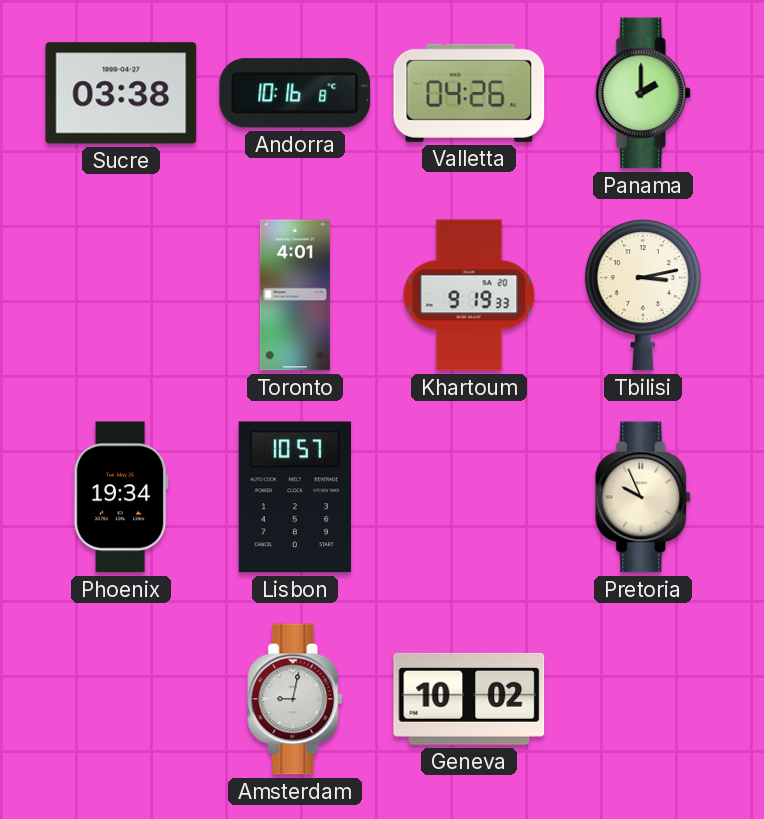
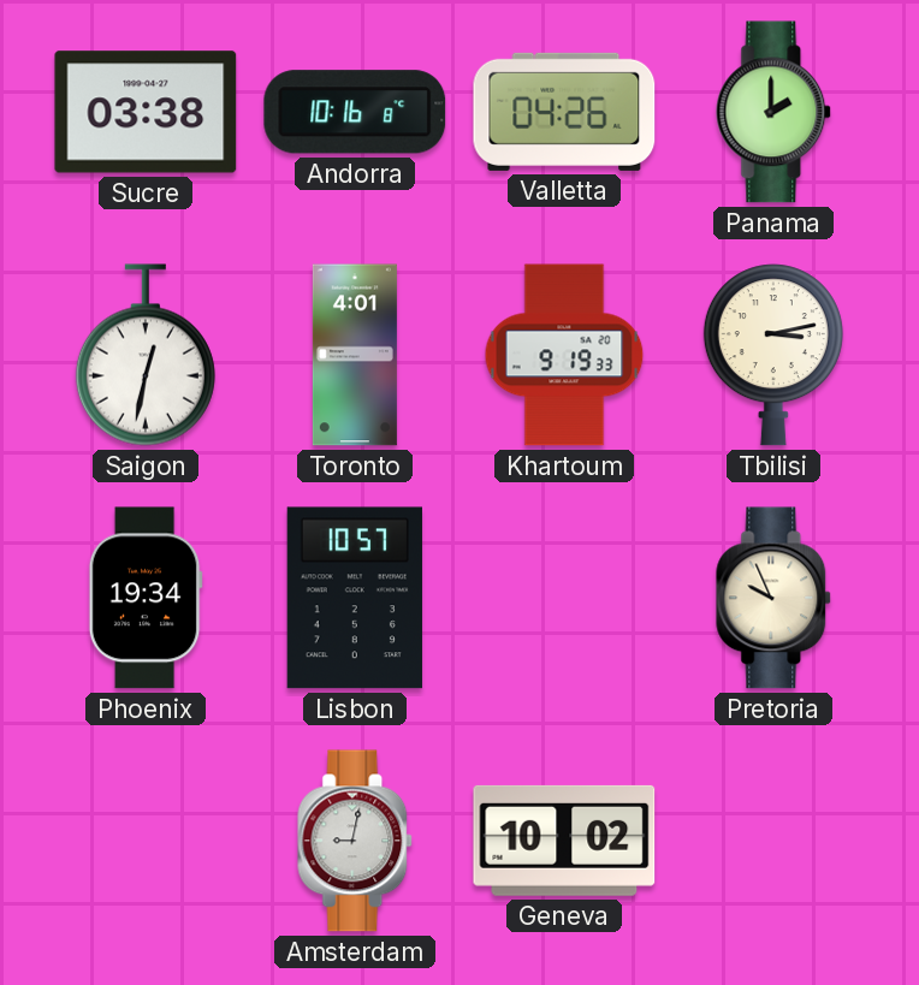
Saigon: none -> 12:32
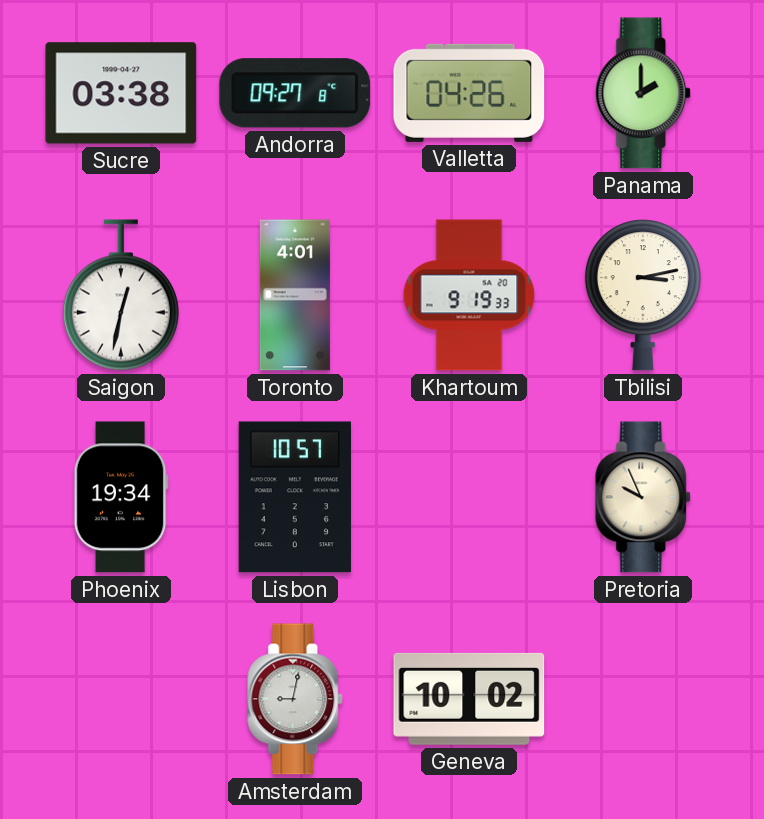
Andorra: 10:16 -> 09:27
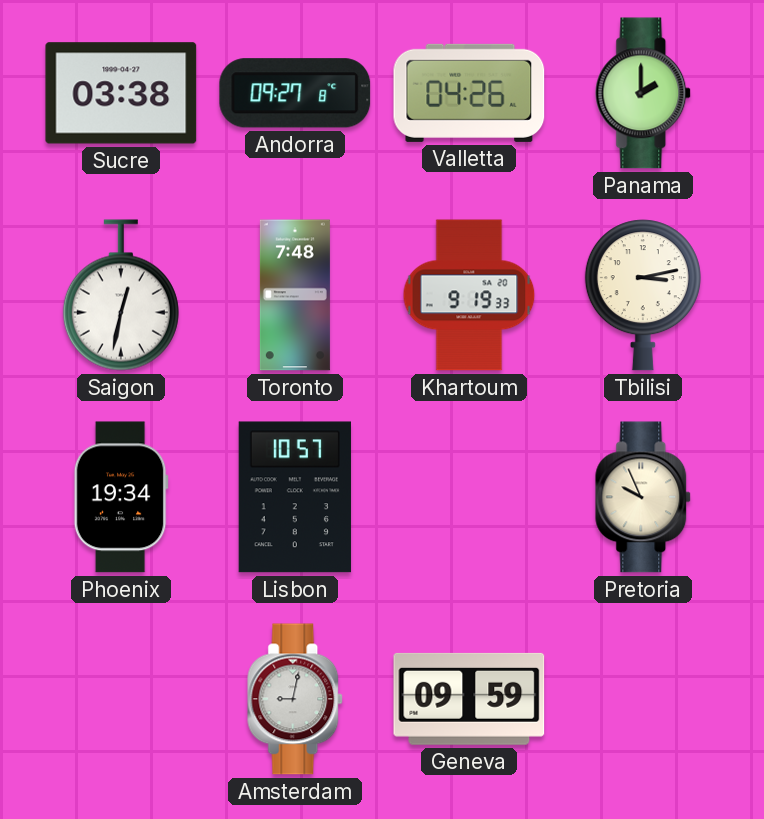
Toronto: 4:01 -> 7:48
Geneva: 10:02 -> 09:59
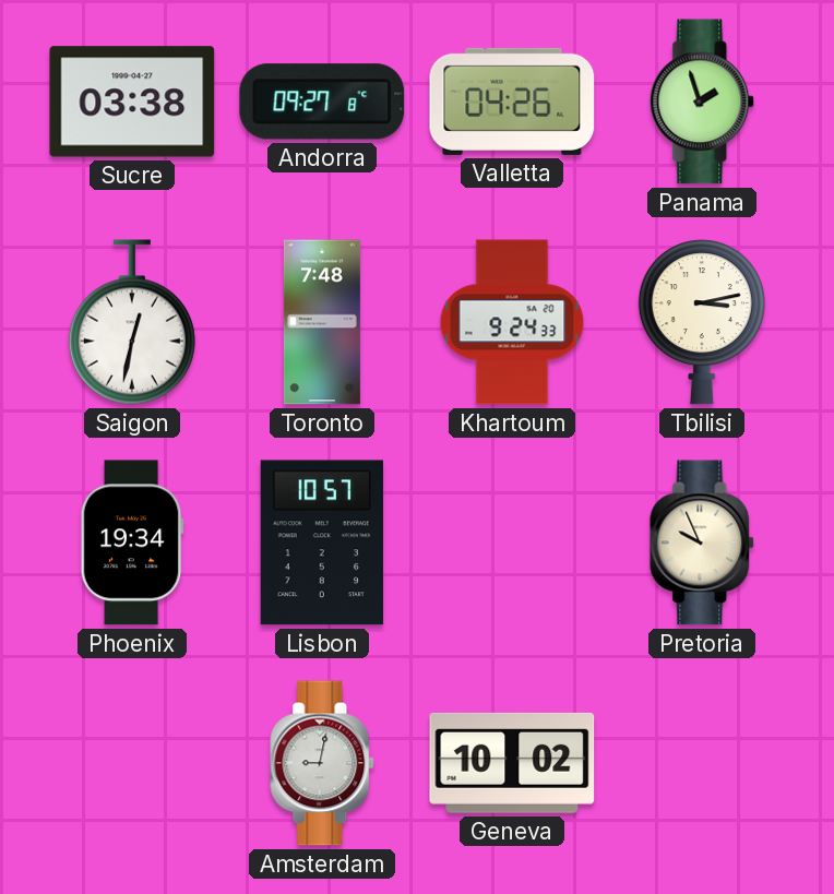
Panama: 2:00 -> 1:57
Khartoum: 9:19 -> 9:24
Geneva: 09:59 -> 10:02
